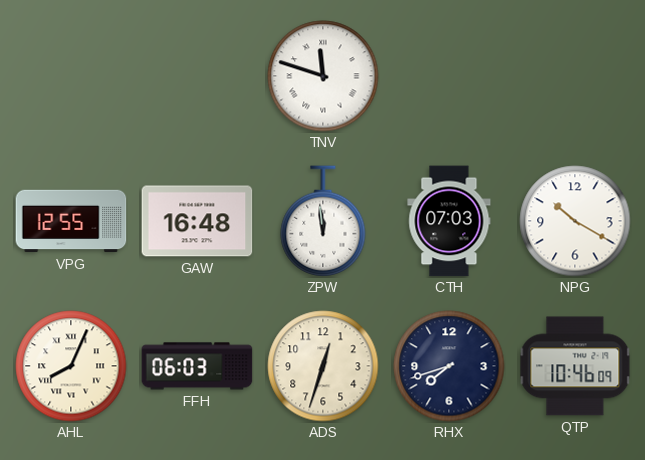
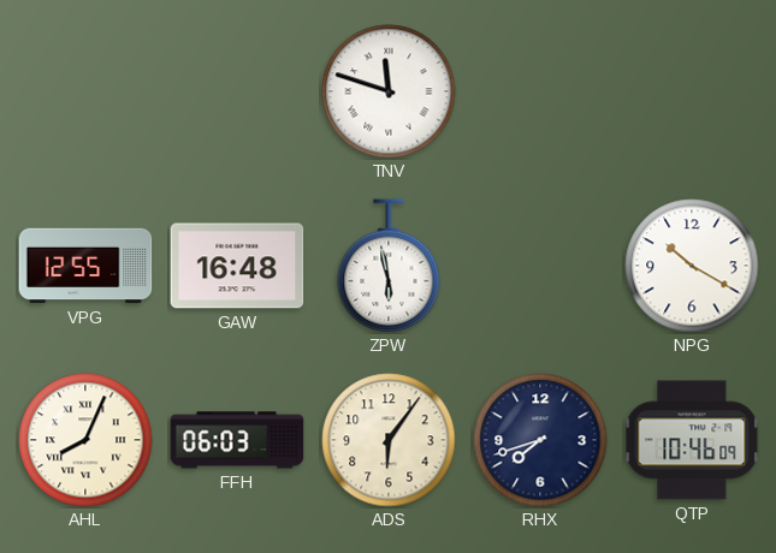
ZPW: 11:59 -> 5:58
CTH: 07:03 -> none
ADS: 12:33 -> 6:06
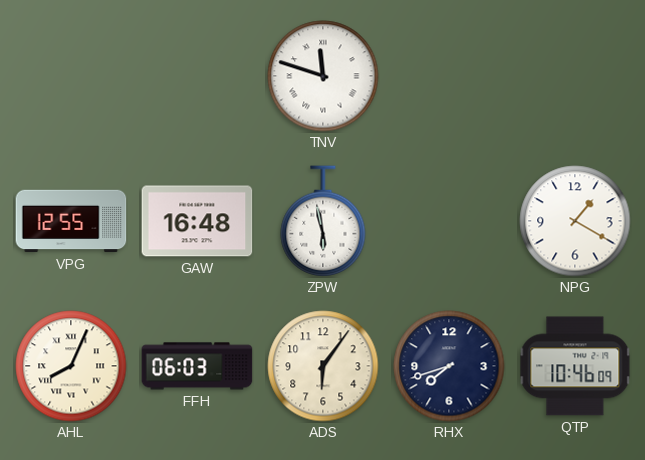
NPG: 10:20 -> 1:20
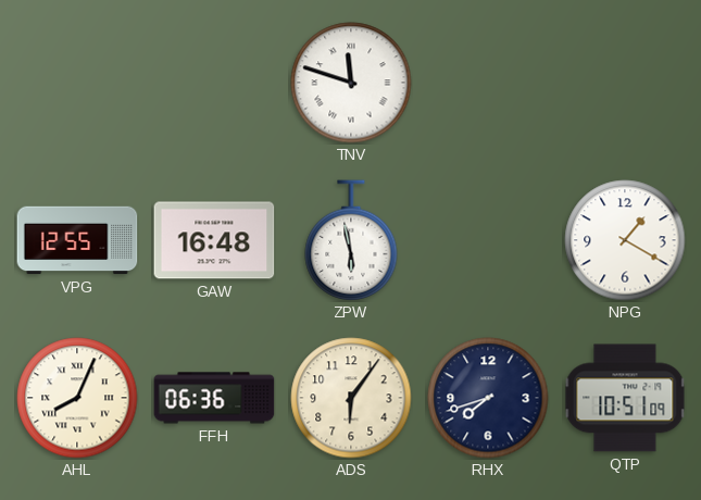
FFH: 06:03 -> 06:36
QTP: 10:46 -> 10:51
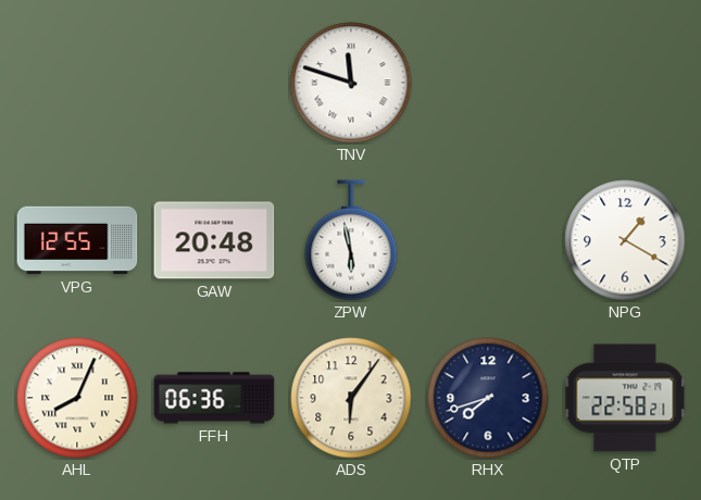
GAW: 16:48 -> 20:48
QTP: 10:51 -> 22:58
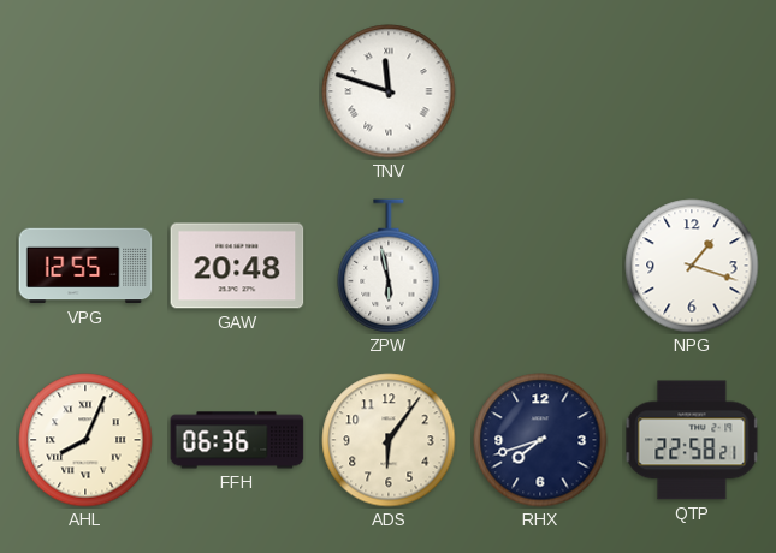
NPG: 1:20 -> 1:18
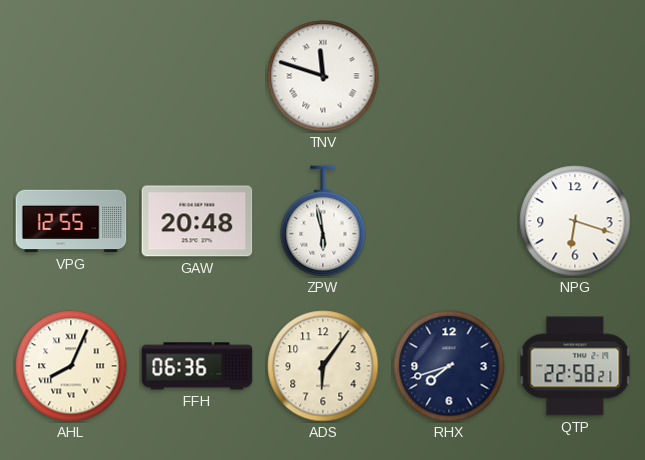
NPG: 1:18 -> 6:18
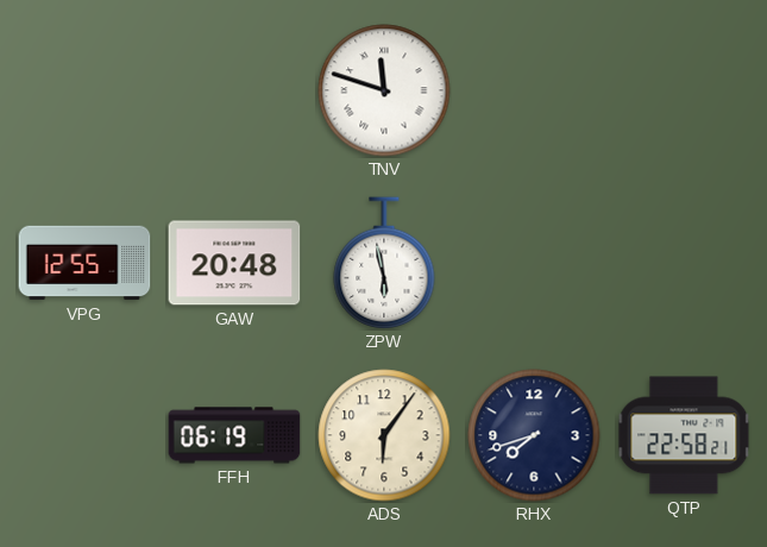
NPG: 6:18 -> none
AHL: 8:04 -> none
FFH: 06:36 -> 06:19
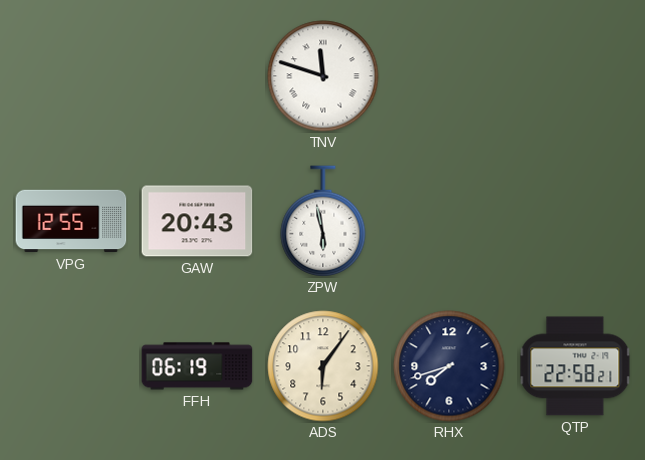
GAW: 20:48 -> 20:43
